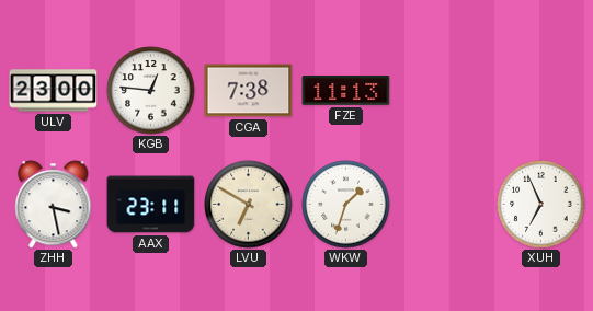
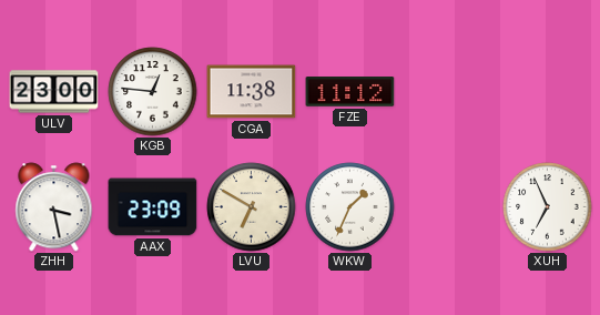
CGA: 7:38 -> 11:38
FZE: 11:13 -> 11:12
AAX: 23:11 -> 23:09
WKW: 1:33 -> 1:34
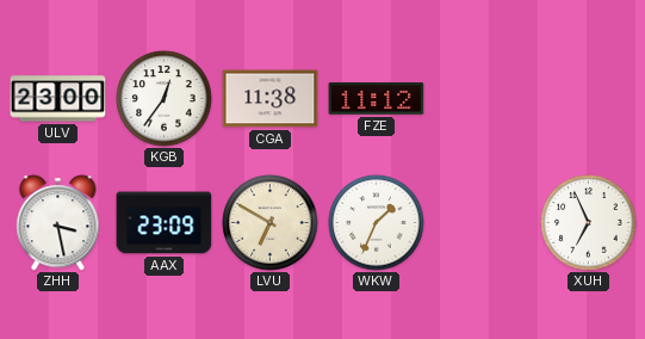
KGB: 12:46 -> 12:36
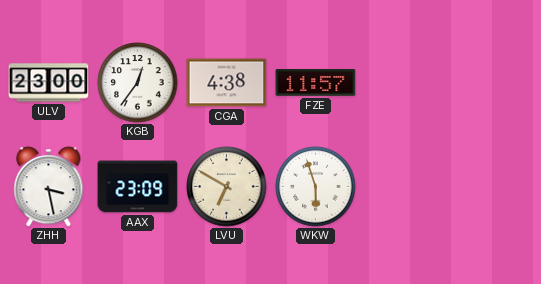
CGA: 11:38 -> 4:38
FZE: 11:12 -> 11:57
WKW: 1:34 -> 5:57
XUH: 6:56 -> none
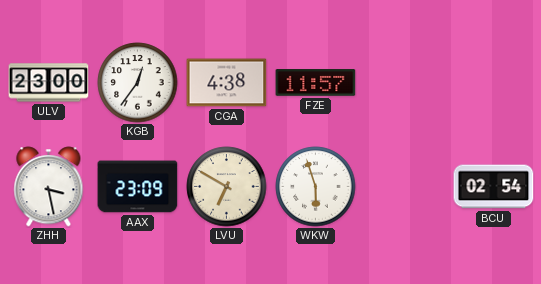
BCU: none -> 02:54
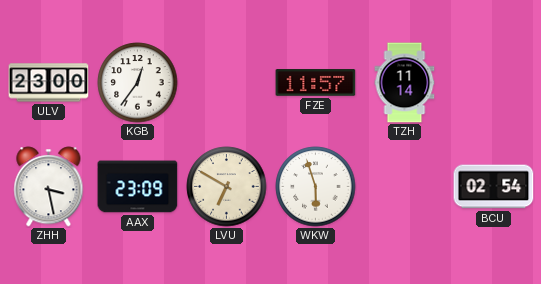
CGA: 4:38 -> none
TZH: none -> 11:14
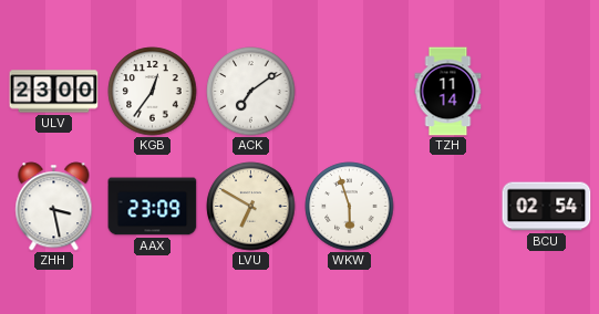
ACK: none -> 7:09
FZE: 11:57 -> none
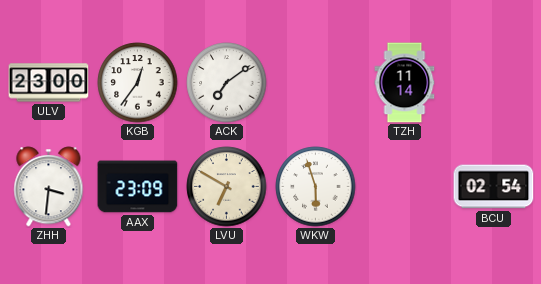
ZHH: 3:28 -> 3:31
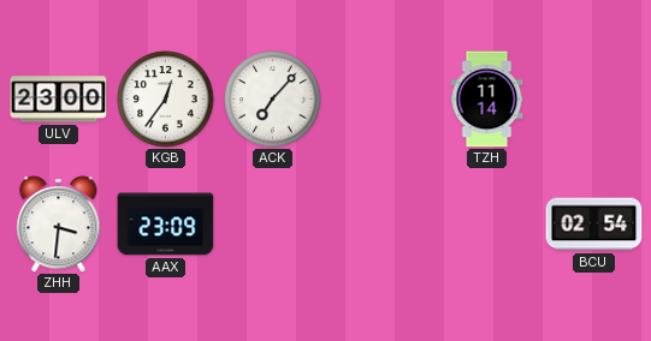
ACK: 7:09 -> 7:07
LVU: 6:50 -> none
WKW: 5:57 -> none
